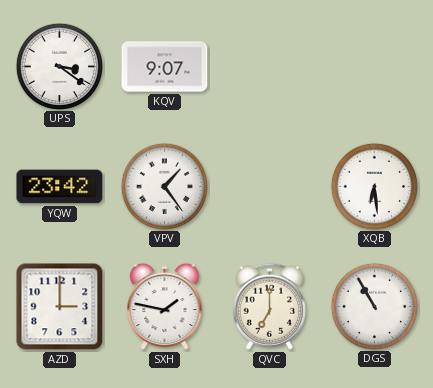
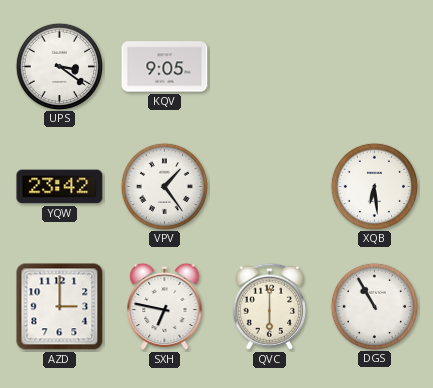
KQV: 9:07 -> 9:05
SXH: 1:47 -> 6:47
QVC: 7:00 -> 6:00
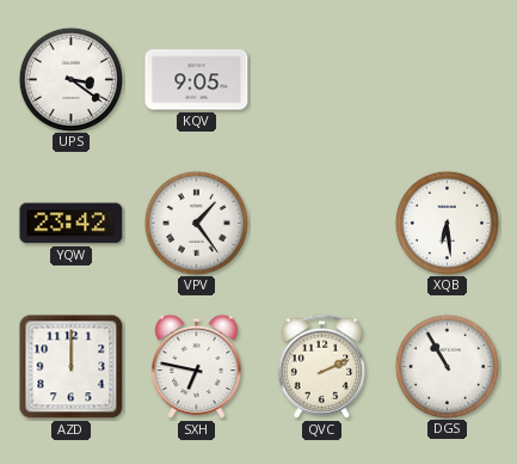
AZD: 3:00 -> 12:00
QVC: 6:00 -> 2:11
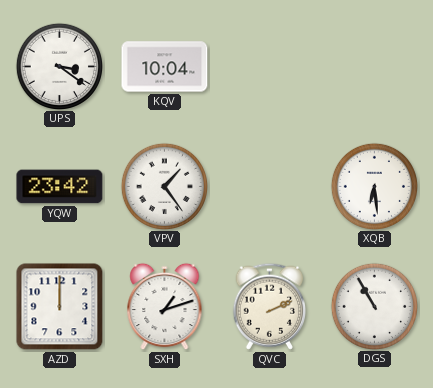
KQV: 9:05 -> 10:04
SXH: 6:47 -> 1:12
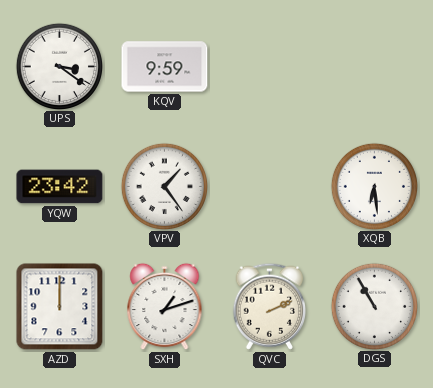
KQV: 10:04 -> 9:59
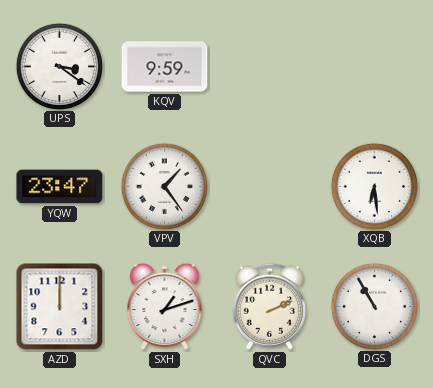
YQW: 23:42 -> 23:47
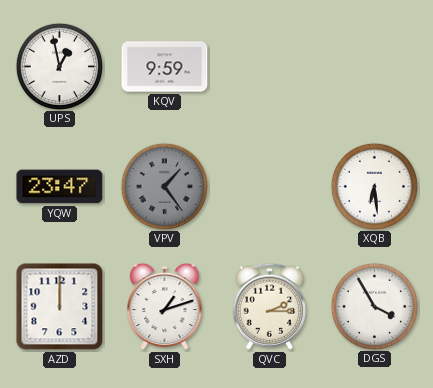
UPS: 3:21 -> 12:58
VPV dial: white -> grey
QVC: 2:11 -> 2:15
DGS: 10:55 -> 3:55
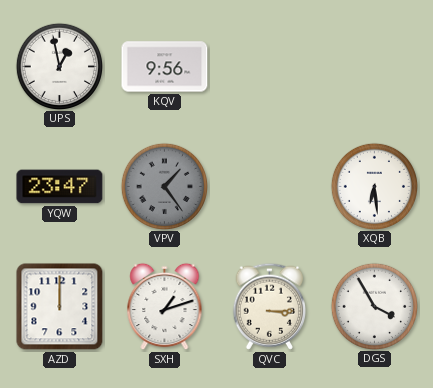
KQV: 9:59 -> 9:56
QVC: 2:15 -> 3:15
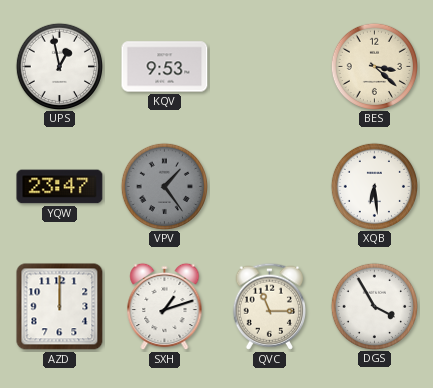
KQV: 9:56 -> 9:53
BES: none -> 3:22
QVC: 3:15 -> 11:15
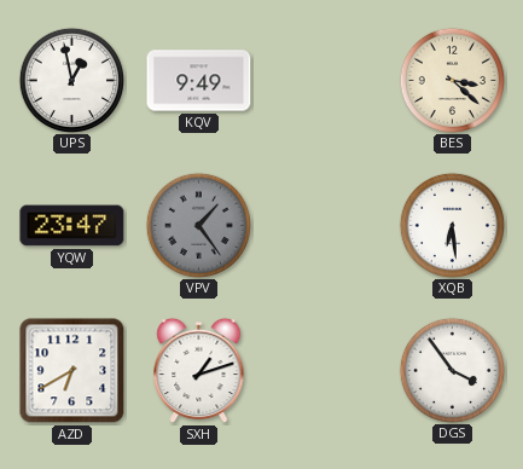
KQV: 9:53 -> 9:49
AZD: 12:00 -> 6:40
QVC: 11:15 -> none
DGS: 3:55 -> 3:54
